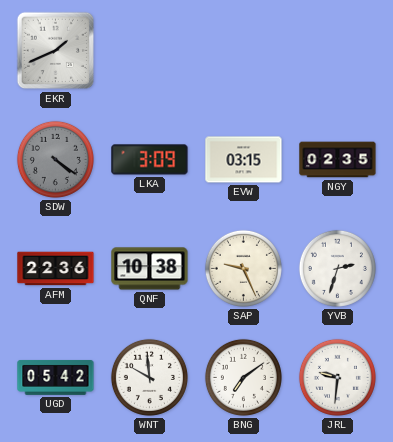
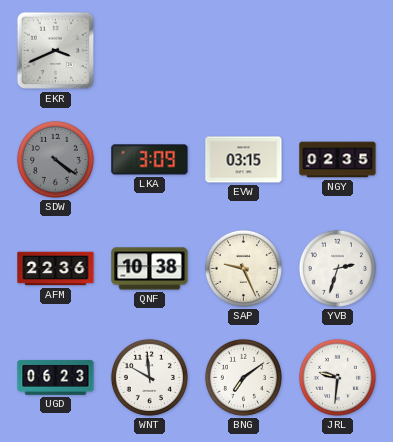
EKR: 1:41 -> 3:41
UGD: 05:42 -> 06:23
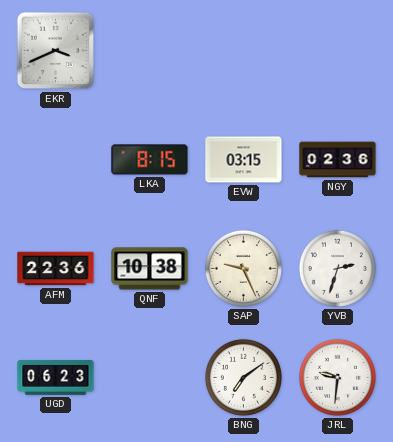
SDW: 4:21 -> none
LKA: 3:09 -> 8:15
NGY: 02:35 -> 02:36
WNT: 9:59 -> none
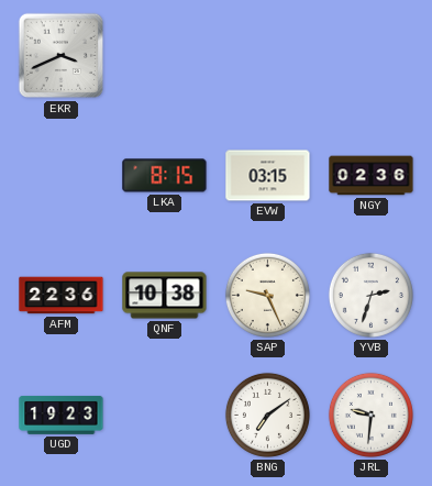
UGD: 06:23 -> 19:23
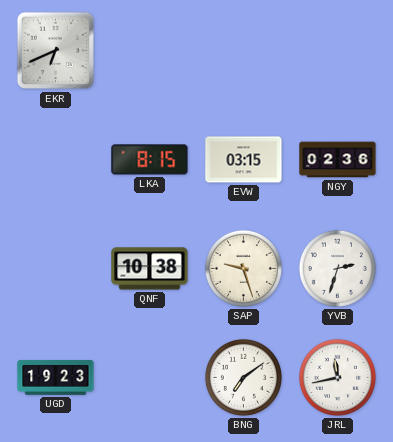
EKR: 3:41 -> 6:41
AFM: 22:36 -> none
SAP: 9:26 -> 9:27
JRL: 9:31 -> 11:43
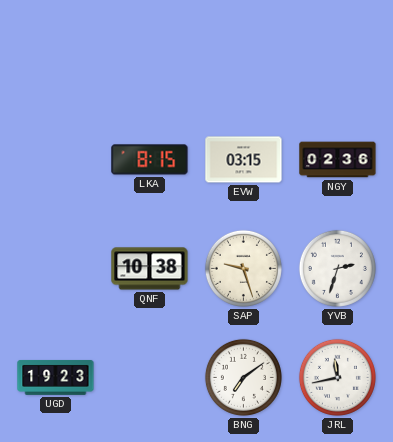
EKR: 6:41 -> none
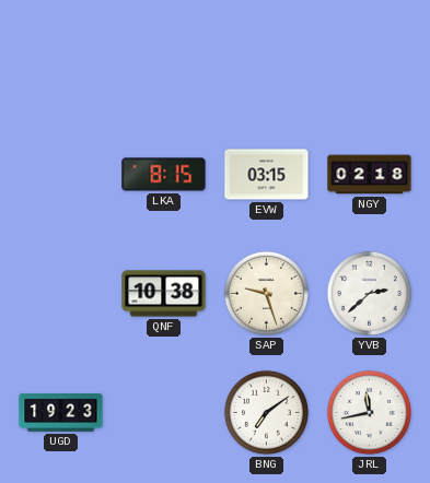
NGY: 02:36 -> 02:18
YVB: 2:33 -> 2:38
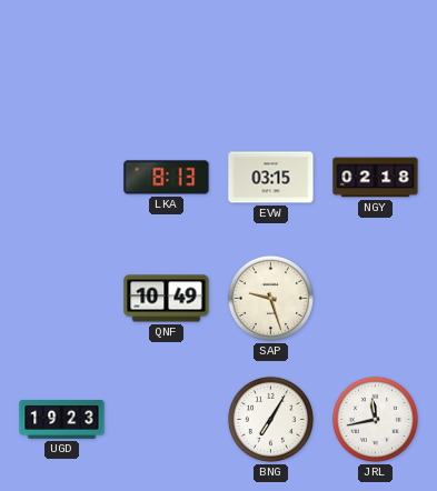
LKA: 8:15 -> 8:13
QNF: 10:38 -> 10:49
YVB: 2:38 -> none
BNG: 7:09 -> 7:05
